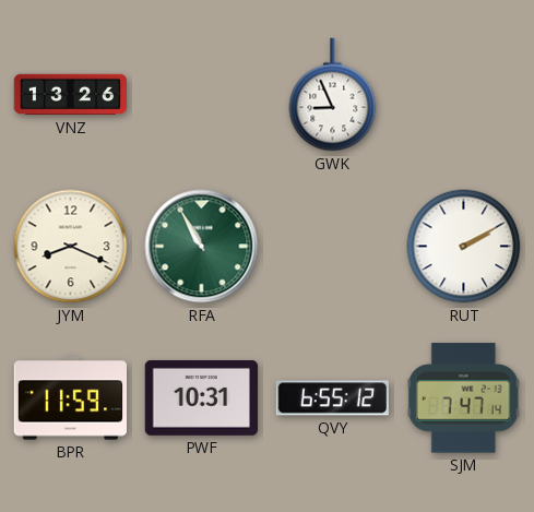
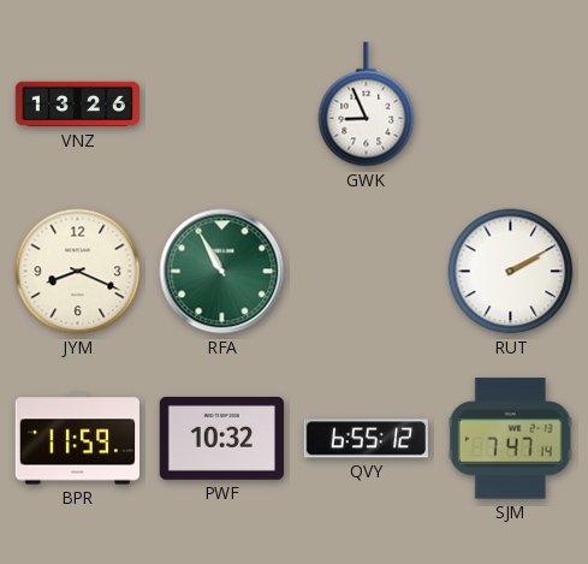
PWF: 10:31 -> 10:32
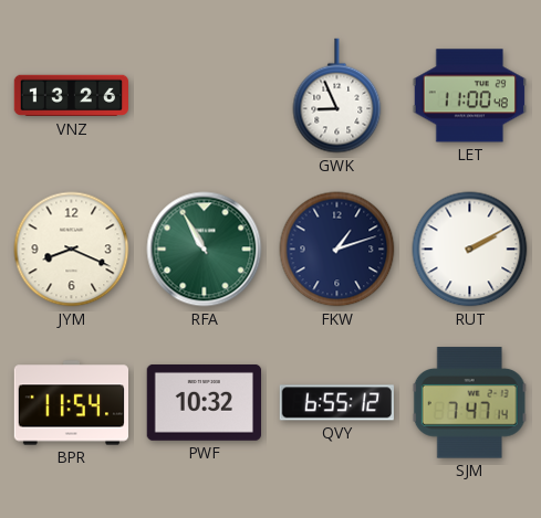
LET: none -> 11:00
FKW: none -> 1:12
BPR: 11:59 -> 11:54
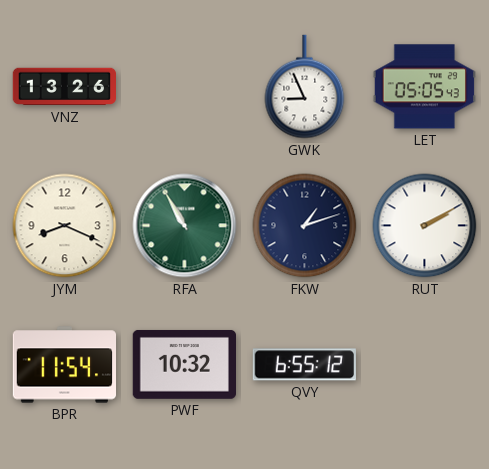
LET: 11:00 -> 05:05
SJM: 7:47 -> none
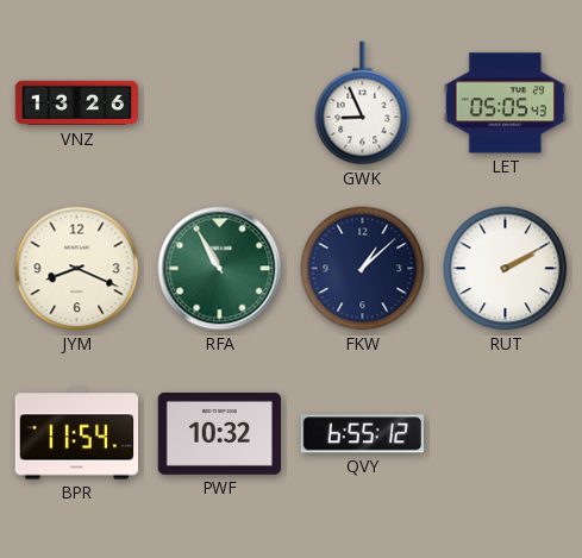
FKW: 1:12 -> 1:08
